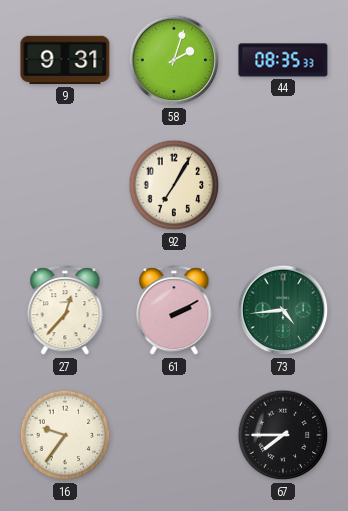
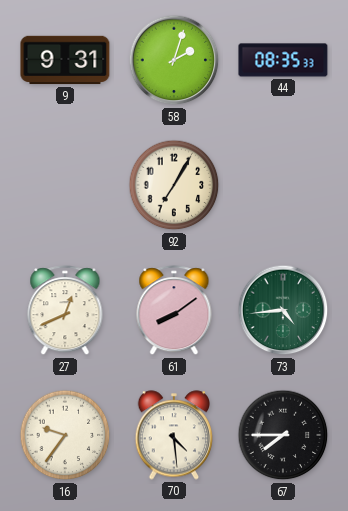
27: 12:37 -> 12:41
61: 2:10 -> 8:09
70: none -> 4:29
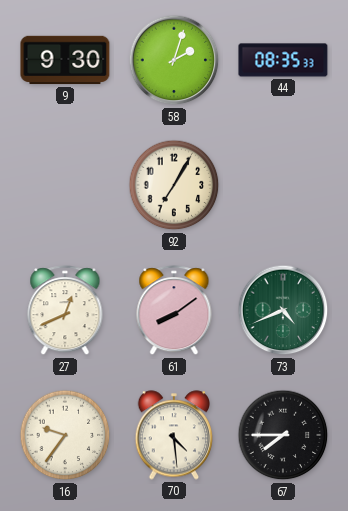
9: 9:31 -> 9:30
73: 4:44 -> 4:41
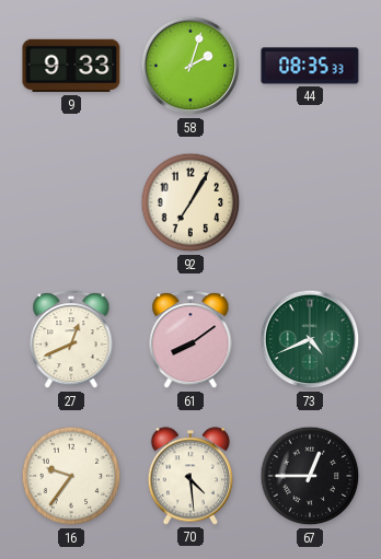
9: 9:30 -> 9:33
67: 7:45 -> 12:45
